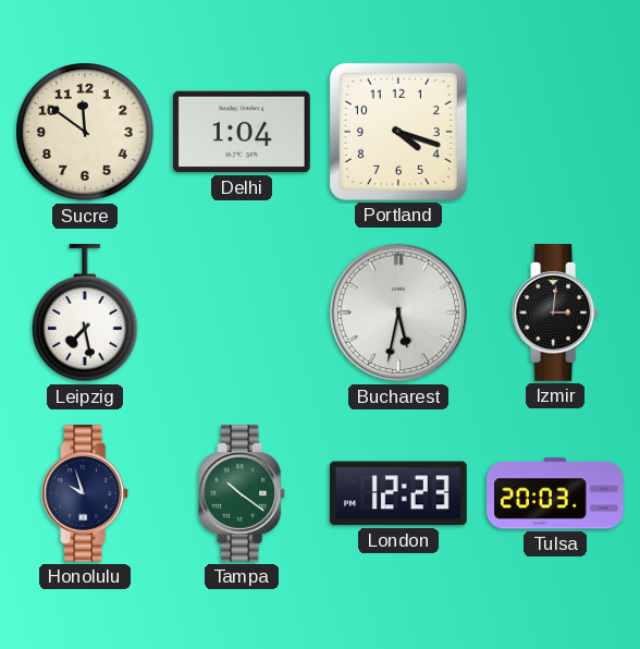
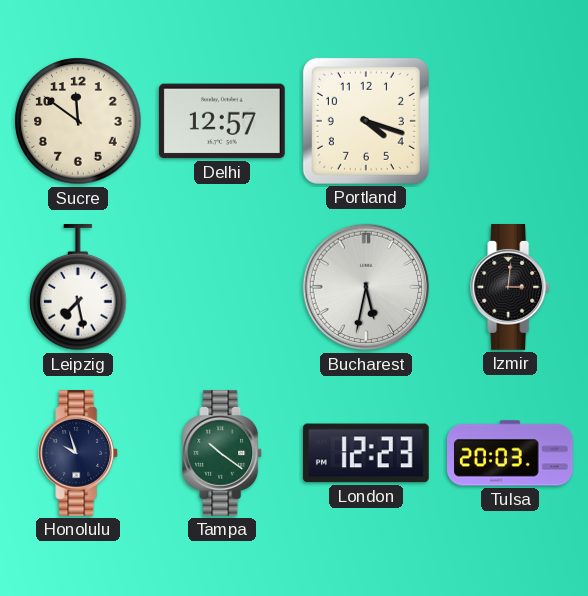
Delhi: 1:04 -> 12:57
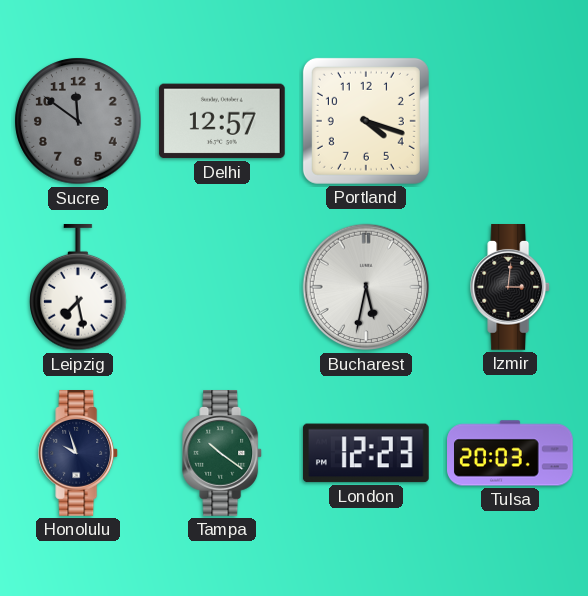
Sucre dial: cream -> grey
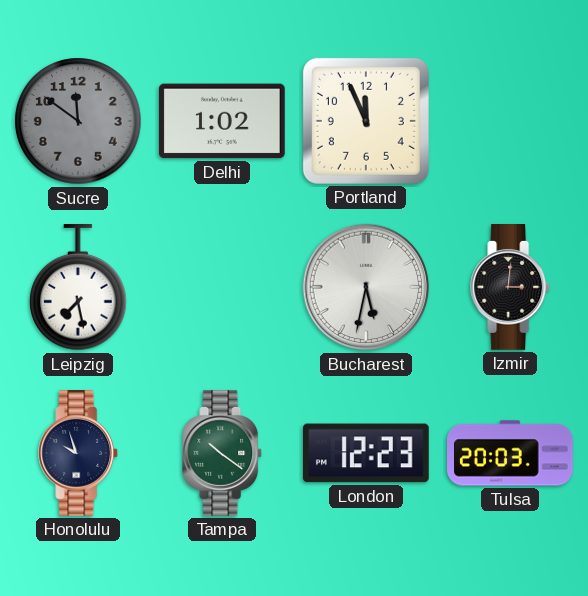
Delhi: 12:57 -> 1:02
Portland: 4:18 -> 11:56
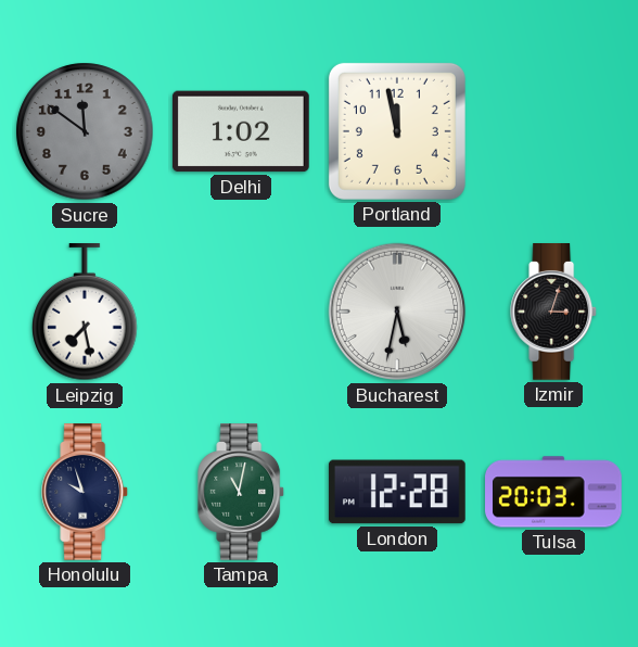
Portland: 11:56 -> 11:58
Izmir: 3:01 -> 3:03
Tampa: 10:21 -> 11:02
London: 12:23 -> 12:28
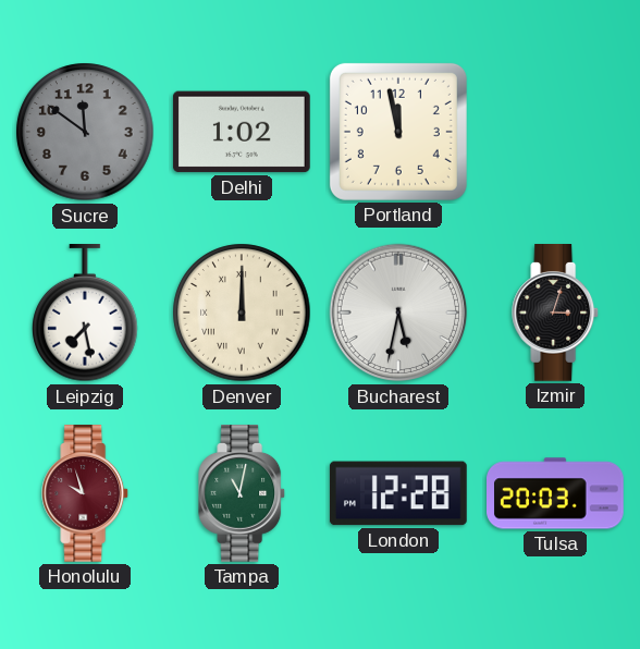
Denver: none -> 12:00
Honolulu dial: navy -> burgundy
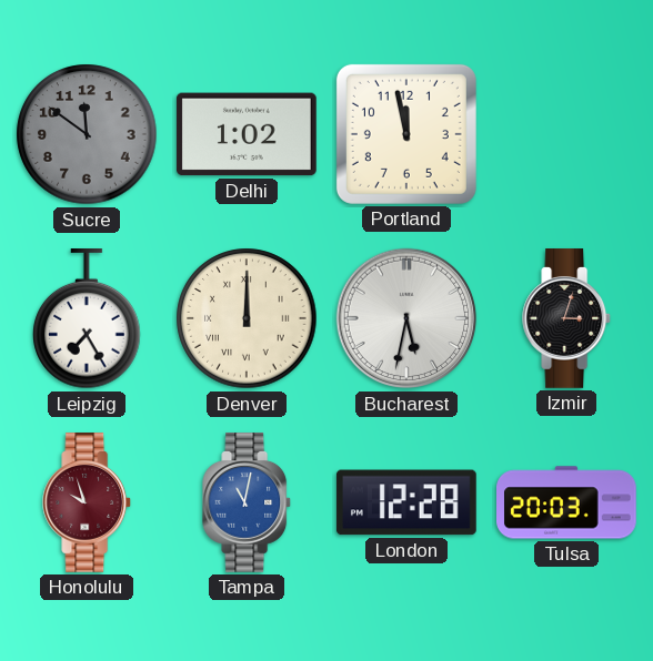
Leipzig: 7:28 -> 7:25
Tampa dial: green -> blue
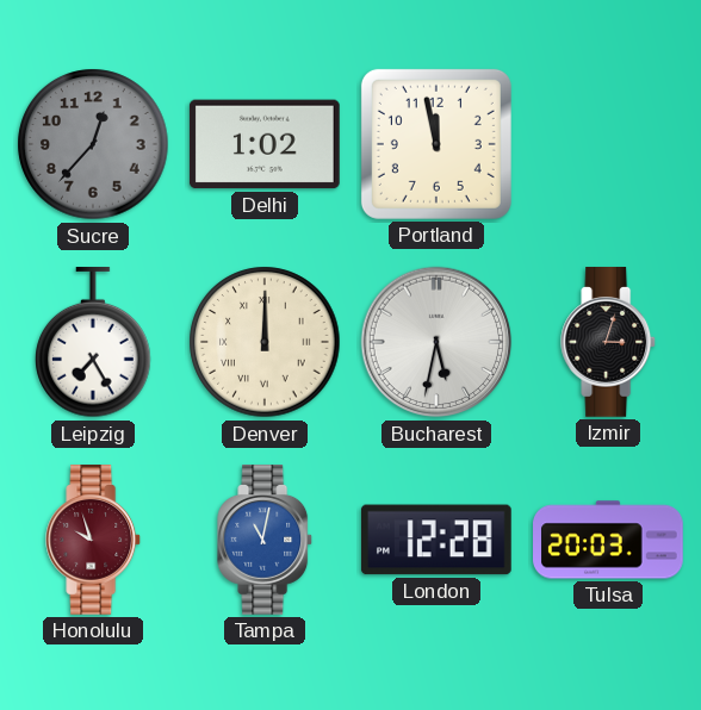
Sucre: 11:51 -> 12:37
